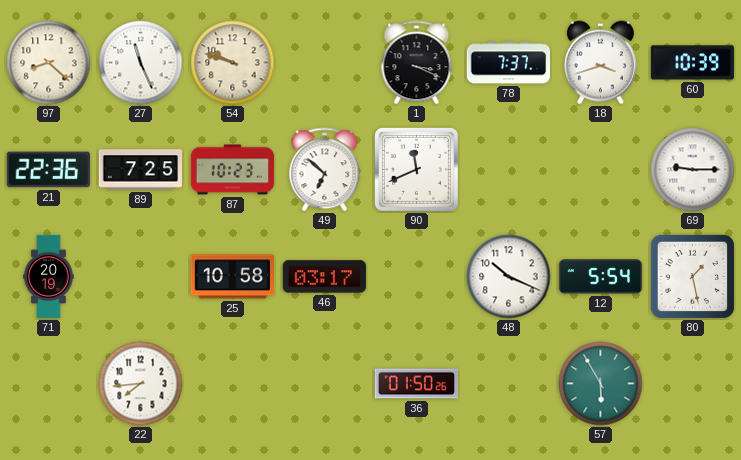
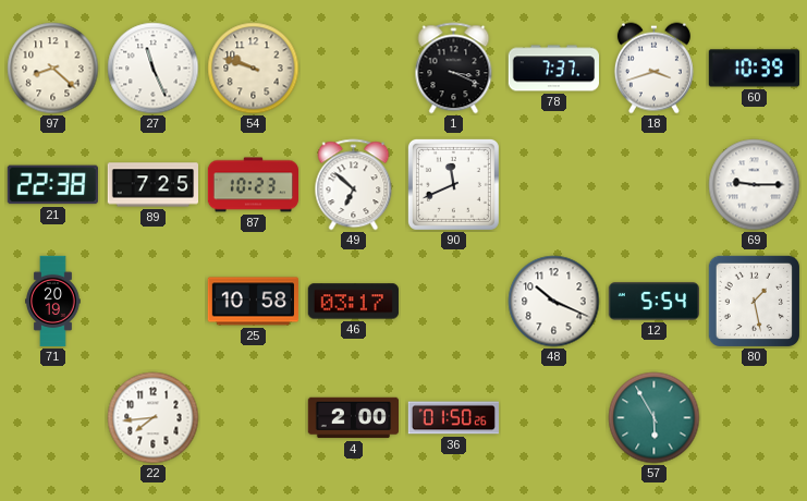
21: 22:36 -> 22:38
4: none -> 2:00
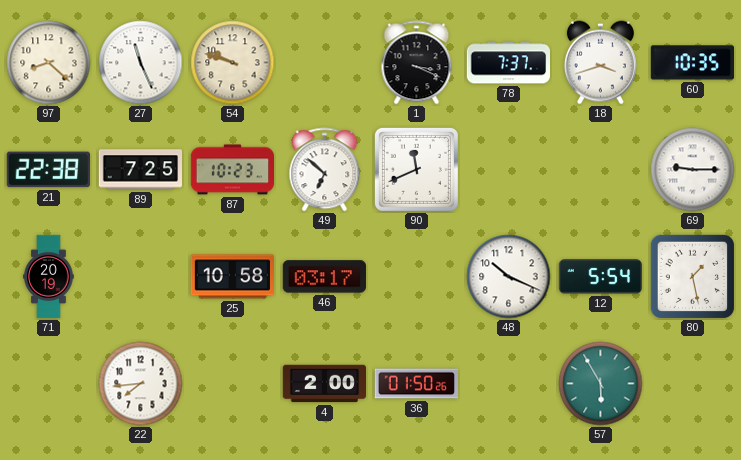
60: 10:39 -> 10:35
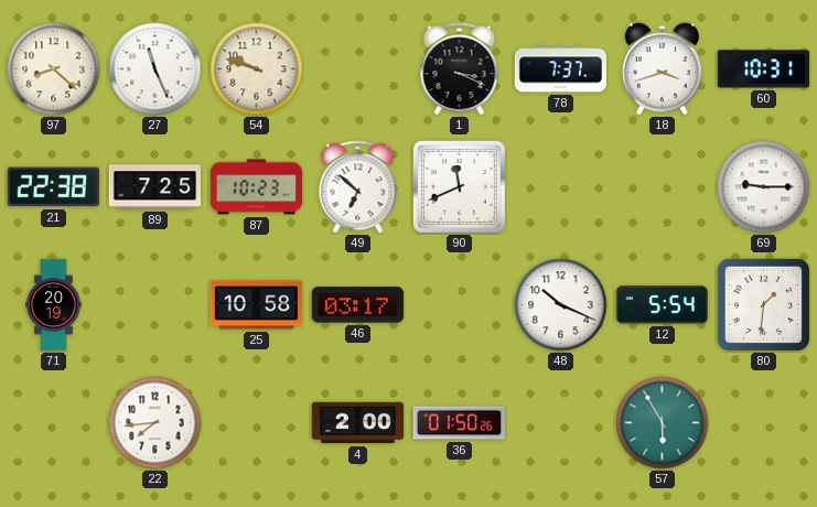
60: 10:35 -> 10:31
80: 1:28 -> 1:31
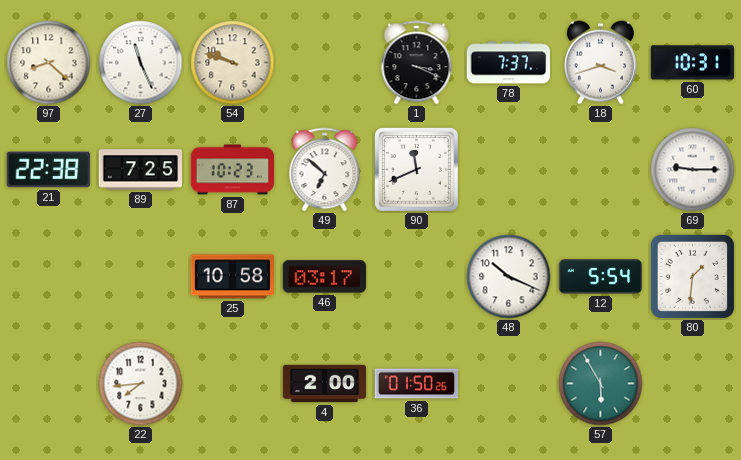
71: 20:19 -> none
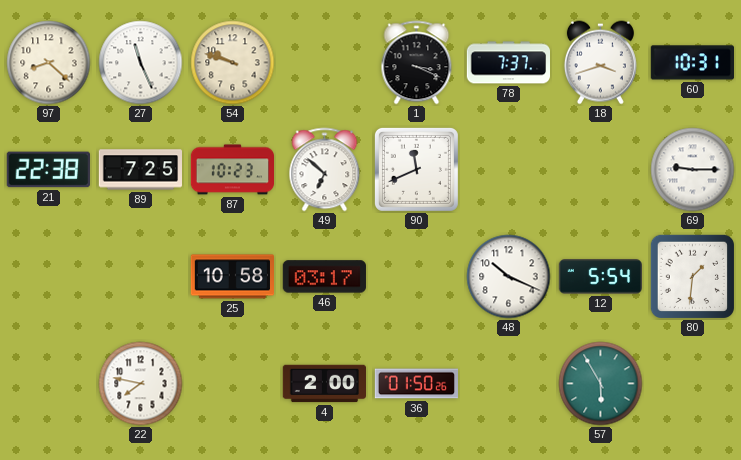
22: 7:44 -> 7:47
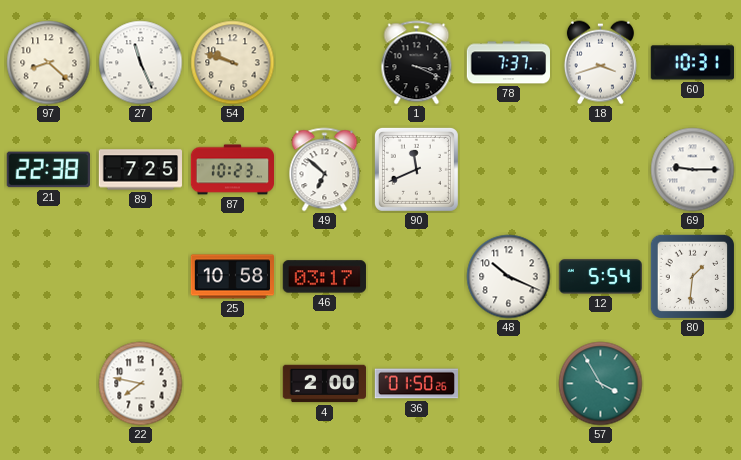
57: 5:55 -> 3:55
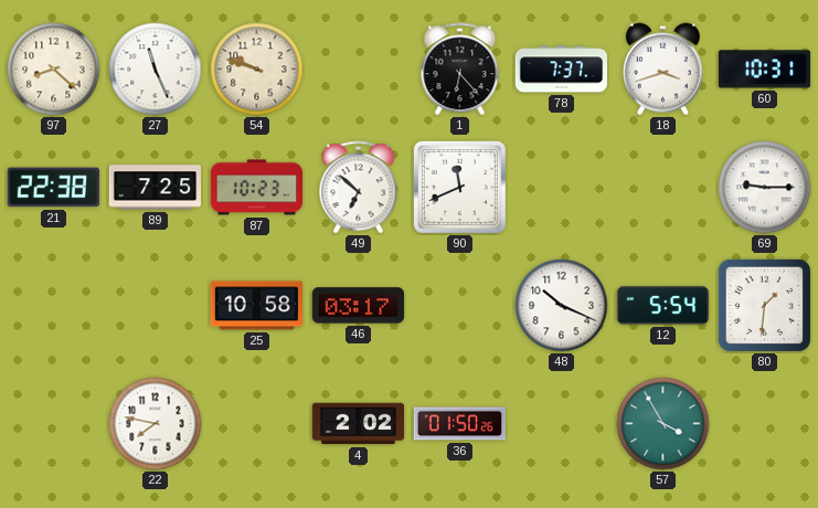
1: 3:19 -> 6:23
4: 2:00 -> 2:02
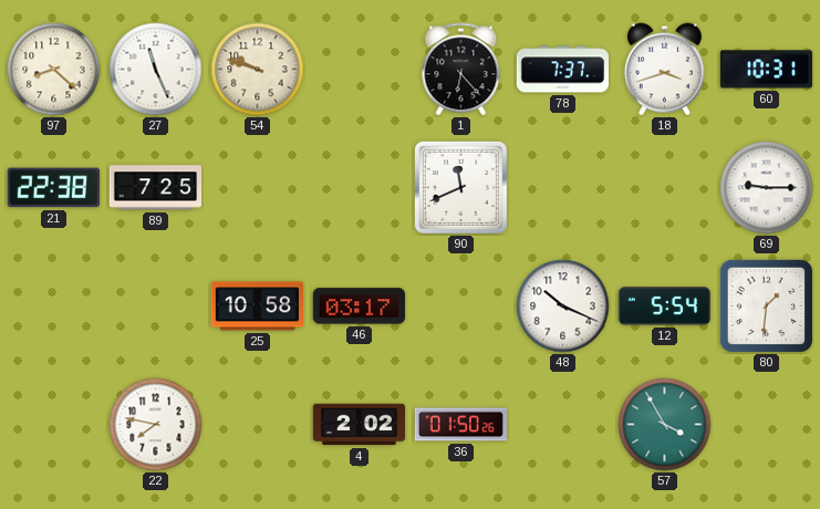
87: 10:23 -> none
49: 6:52 -> none
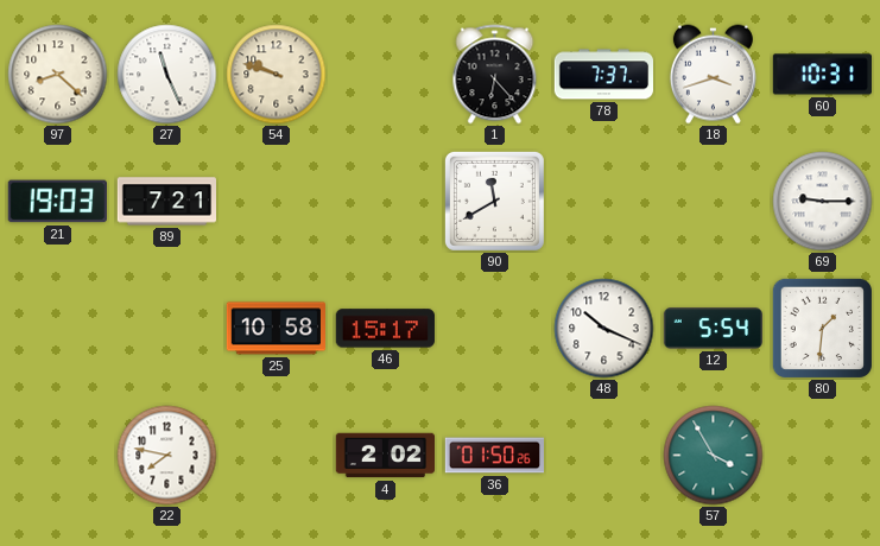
21: 22:38 -> 19:03
89: 7:25 -> 7:21
90: 11:41 -> 11:40
46: 03:17 -> 15:17
